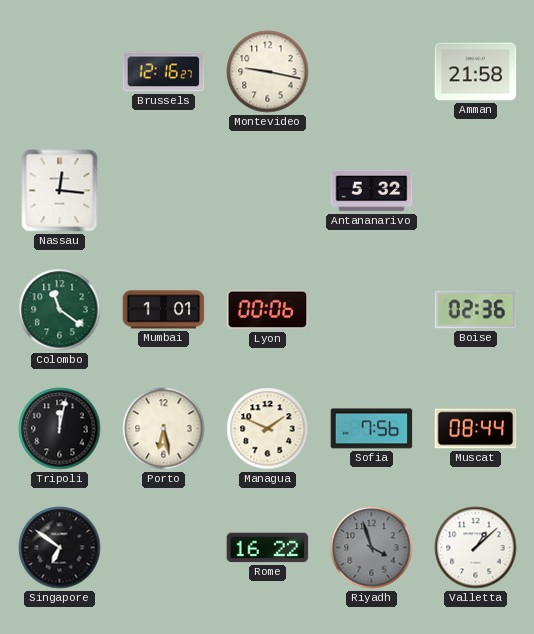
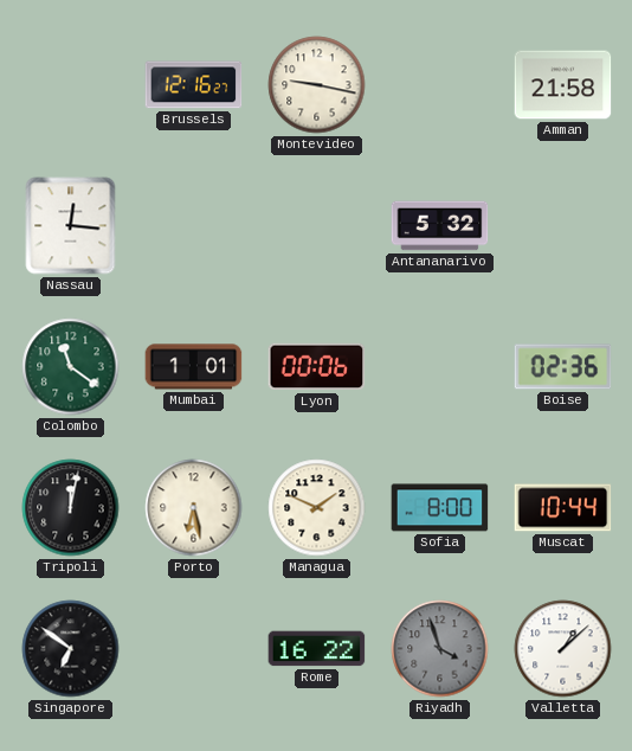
Sofia: 7:56 -> 8:00
Muscat: 08:44 -> 10:44
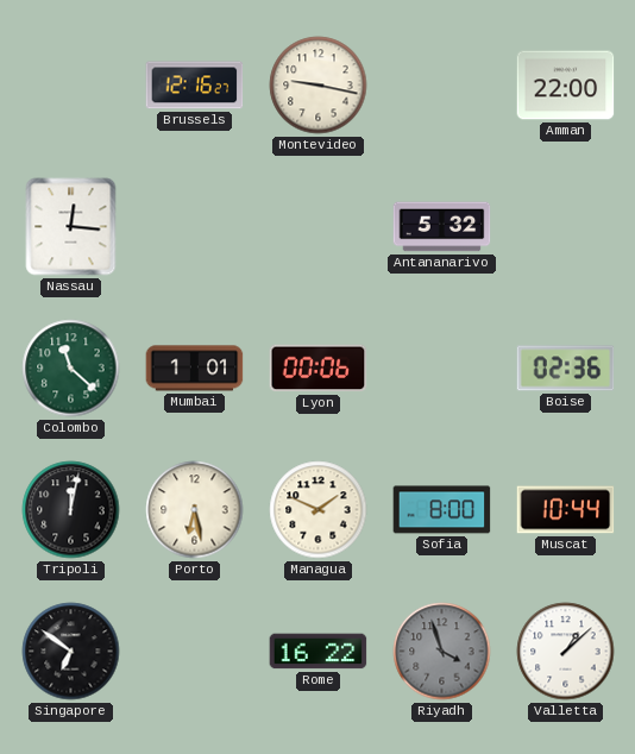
Amman: 21:58 -> 22:00
Colombo: 11:21 -> 11:22
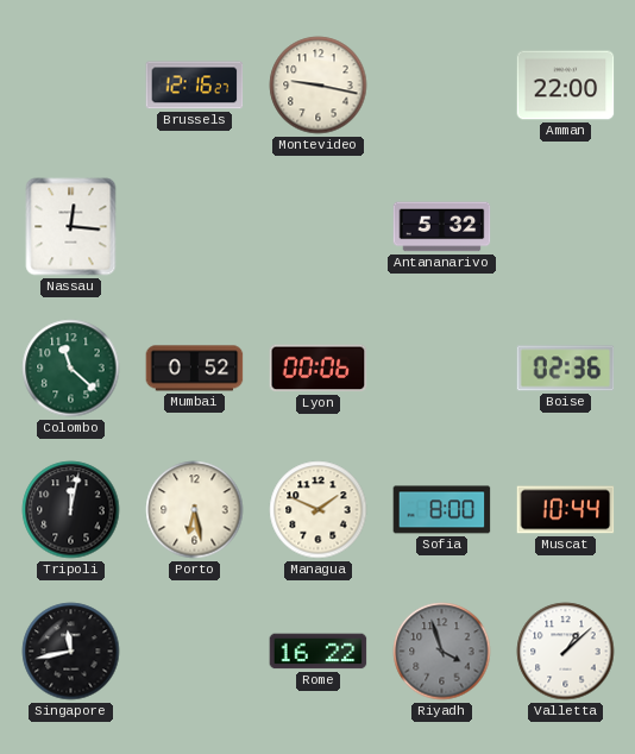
Mumbai: 1:01 -> 0:52
Singapore: 6:51 -> 11:43
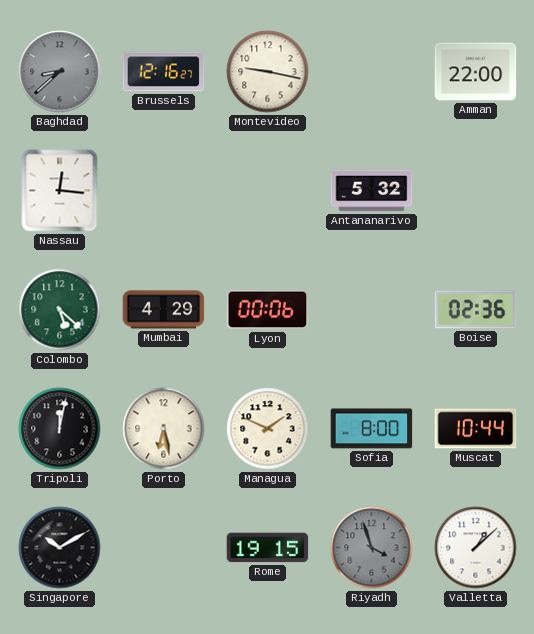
Baghdad: none -> 8:38
Colombo: 11:22 -> 5:22
Mumbai: 0:52 -> 4:29
Singapore: 11:43 -> 10:10
Rome: 16:22 -> 19:15
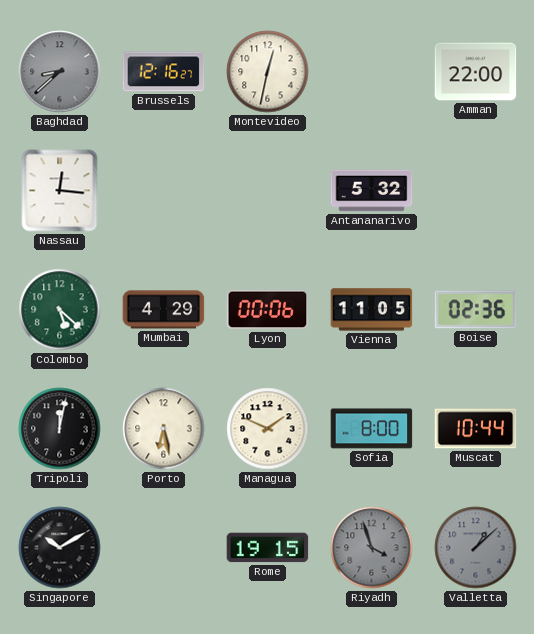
Montevideo: 9:17 -> 12:32
Vienna: none -> 11:05
Valletta dial: white -> grey
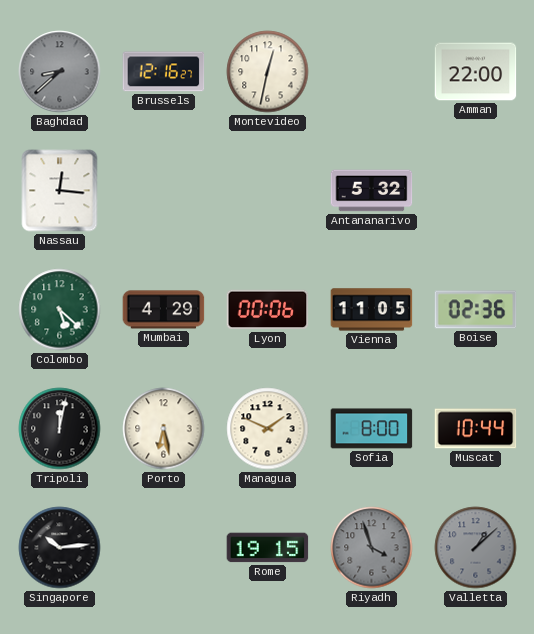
Singapore: 10:10 -> 10:14
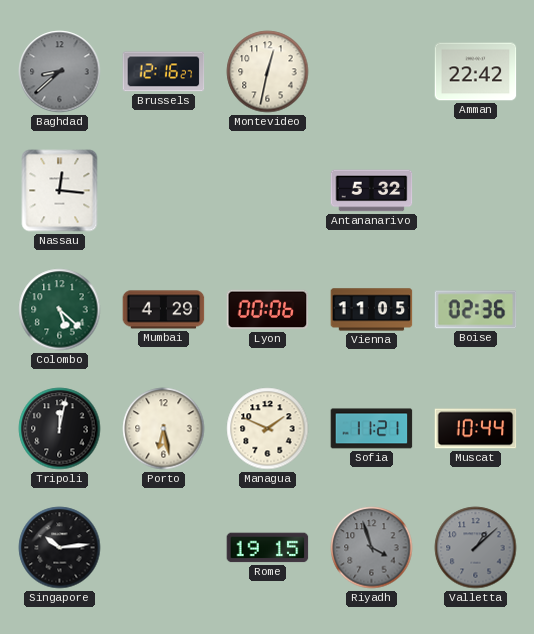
Amman: 22:00 -> 22:42
Sofia: 8:00 -> 11:21
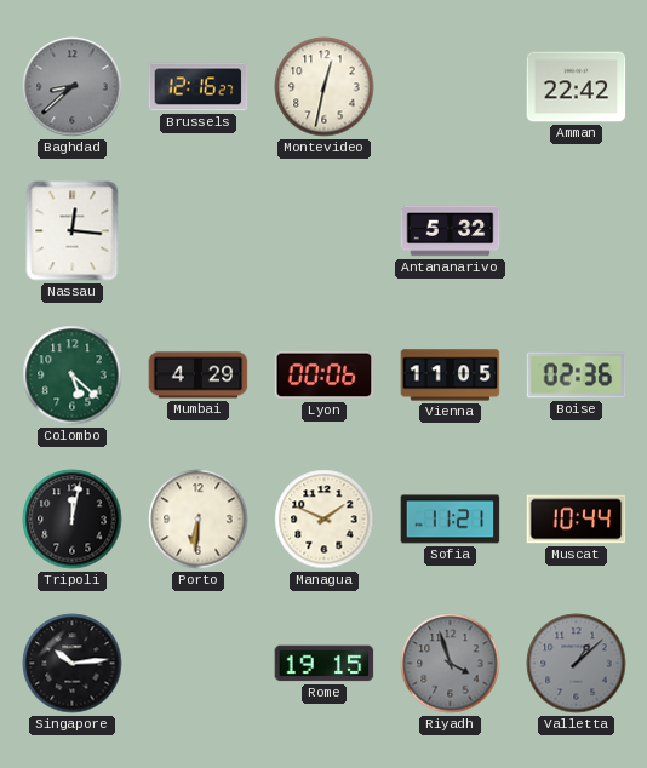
Porto: 6:28 -> 6:31
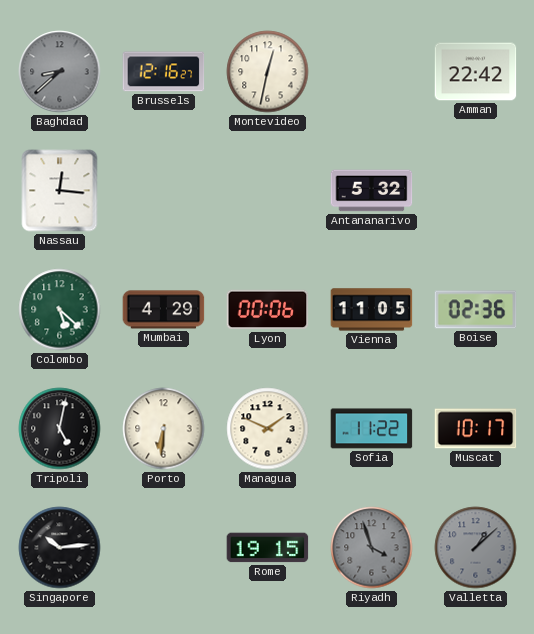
Tripoli: 12:02 -> 5:02
Sofia: 11:21 -> 11:22
Muscat: 10:44 -> 10:17
